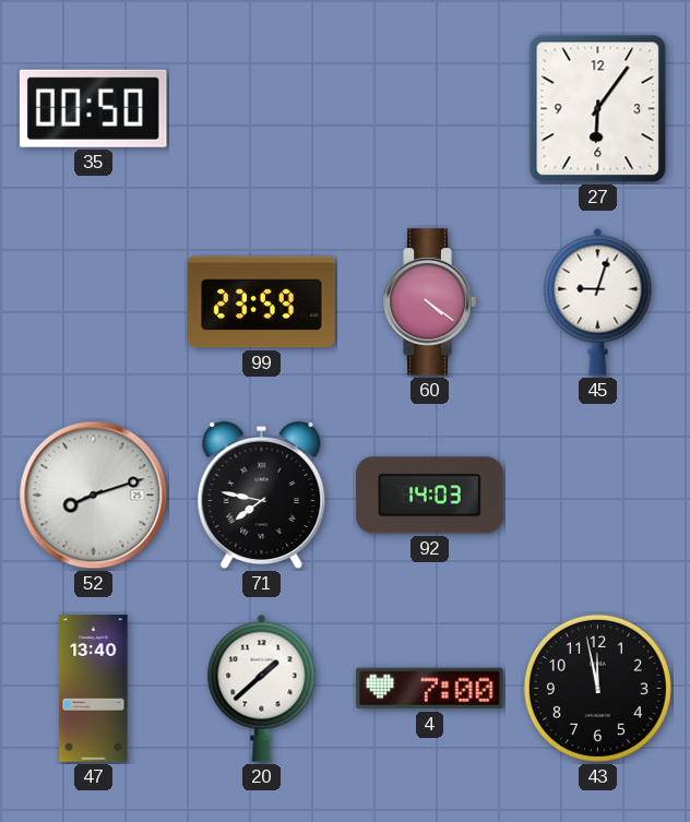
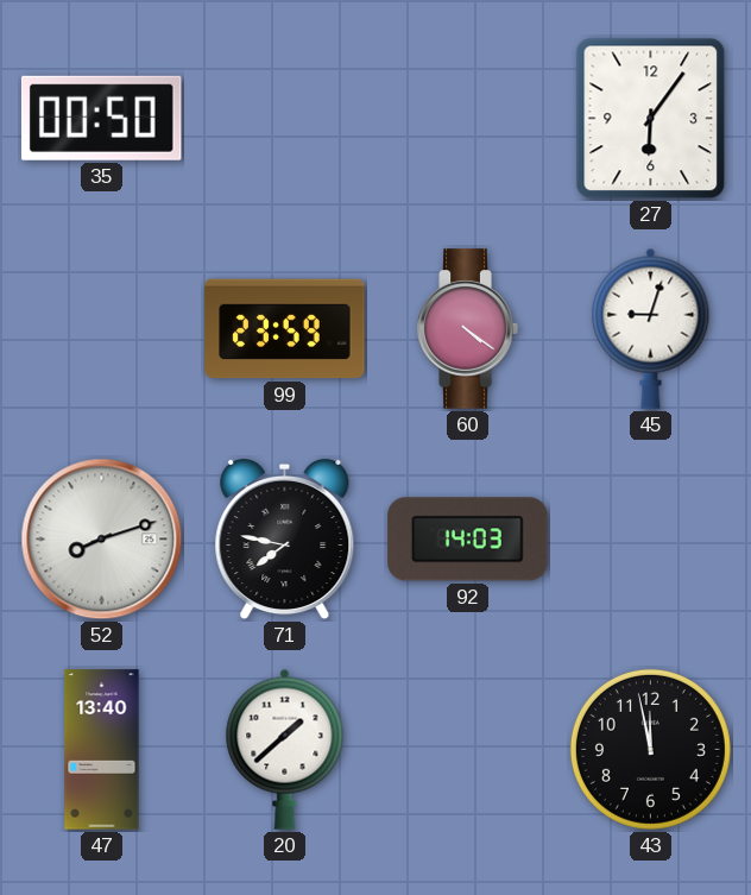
4: 7:00 -> none
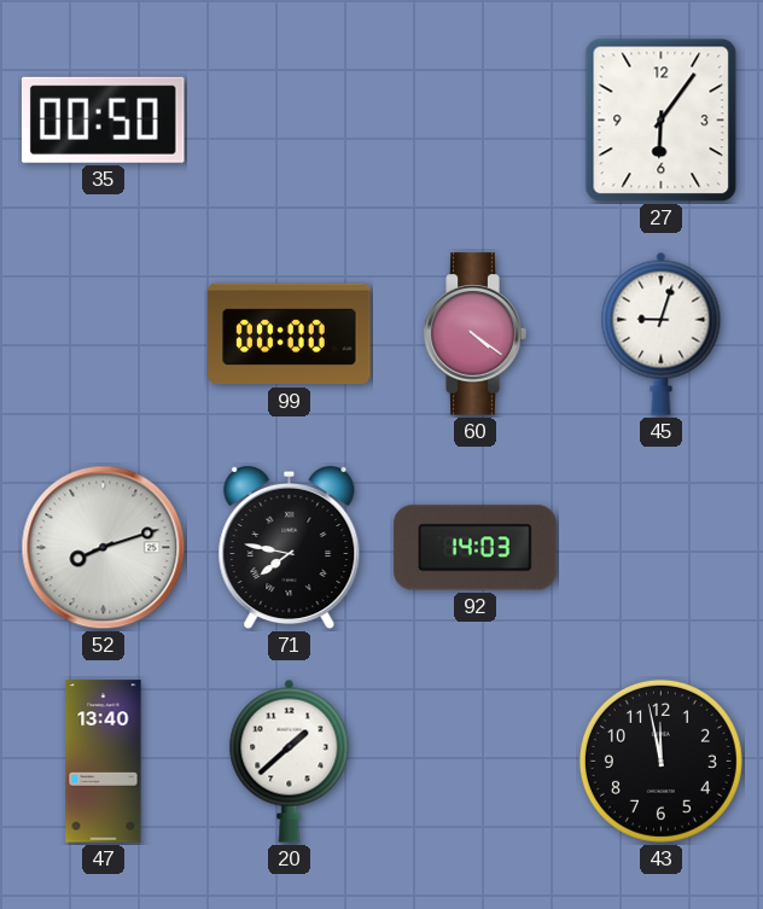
99: 23:59 -> 00:00
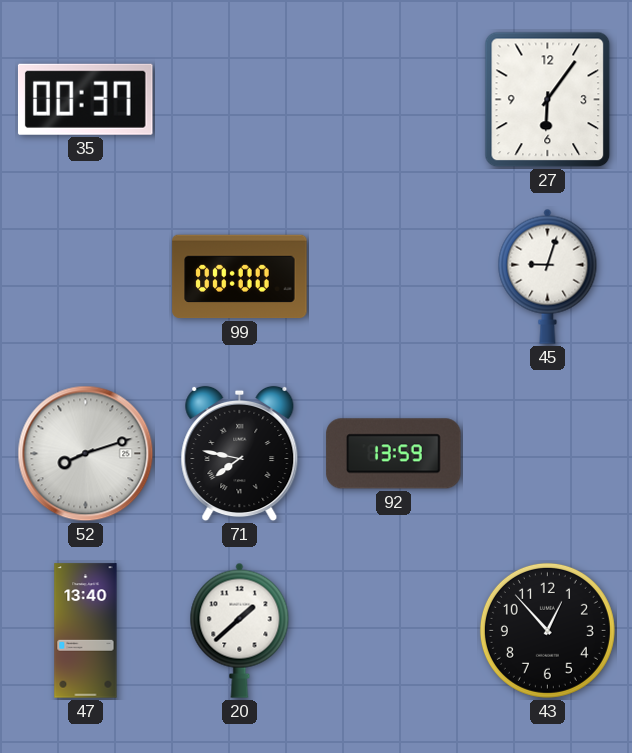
35: 00:50 -> 00:37
60: 4:21 -> none
92: 14:03 -> 13:59
43: 11:58 -> 12:53
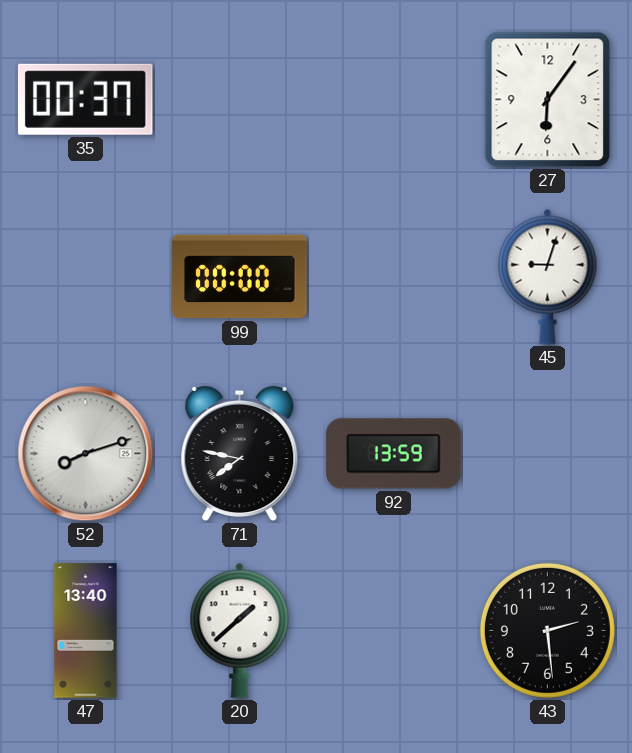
43: 12:53 -> 2:29
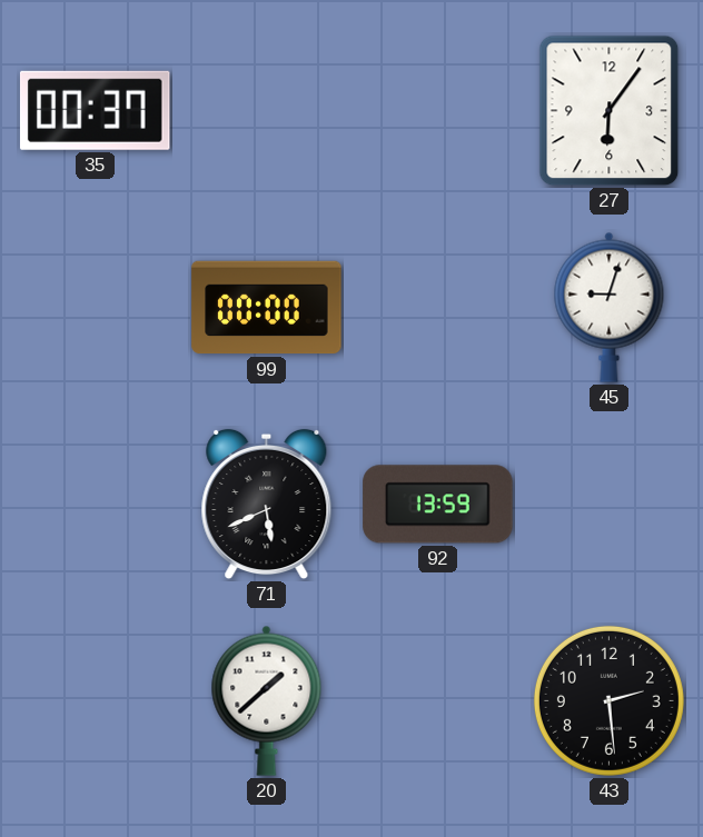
52: 8:12 -> none
71: 7:47 -> 5:41
47: 13:40 -> none
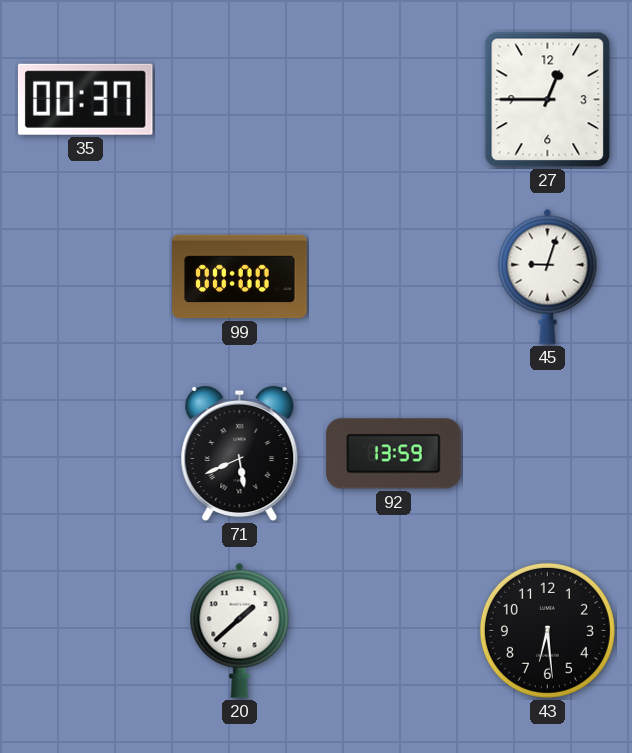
27: 6:06 -> 12:45
43: 2:29 -> 6:29
